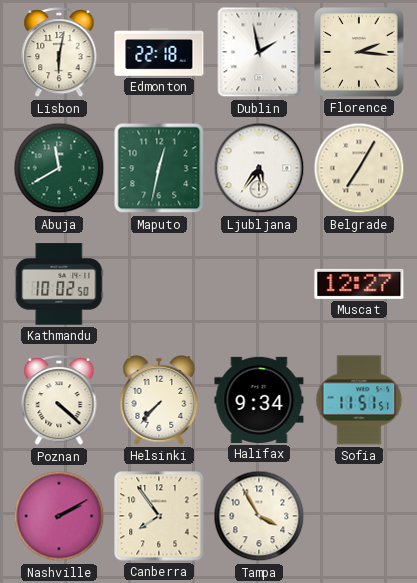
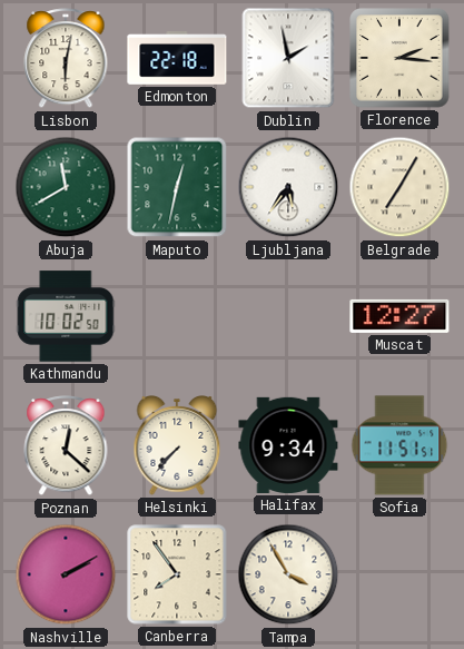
Poznan: 4:22 -> 12:22
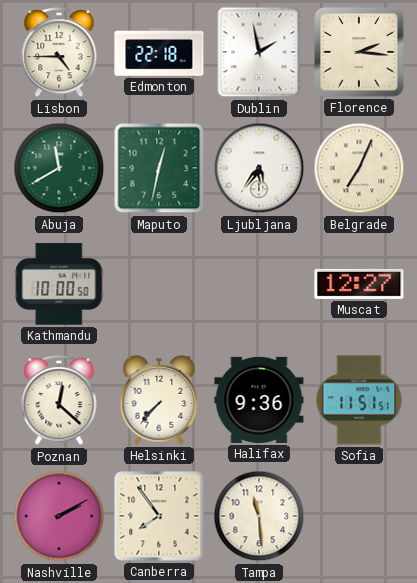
Lisbon: 6:02 -> 4:45
Belgrade: 7:05 -> 7:04
Kathmandu: 10:02 -> 10:00
Halifax: 9:34 -> 9:36
Tampa: 3:55 -> 11:29
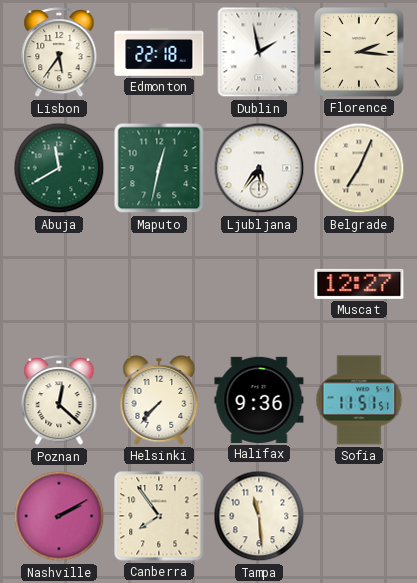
Lisbon: 4:45 -> 5:36
Kathmandu: 10:00 -> none
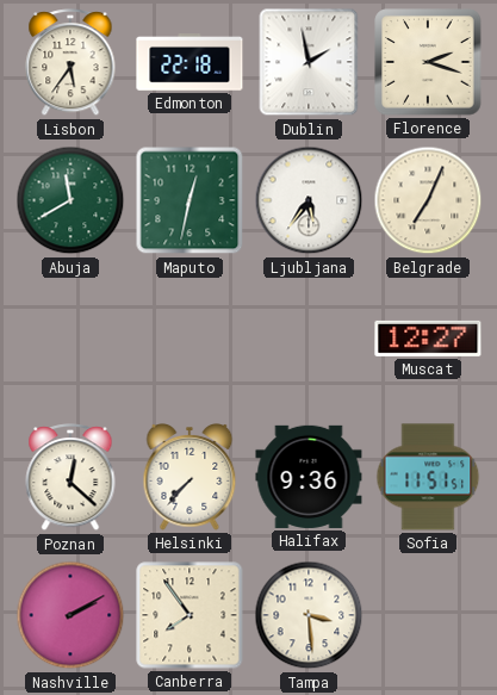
Florence: 2:16 -> 2:18
Tampa: 11:29 -> 3:29
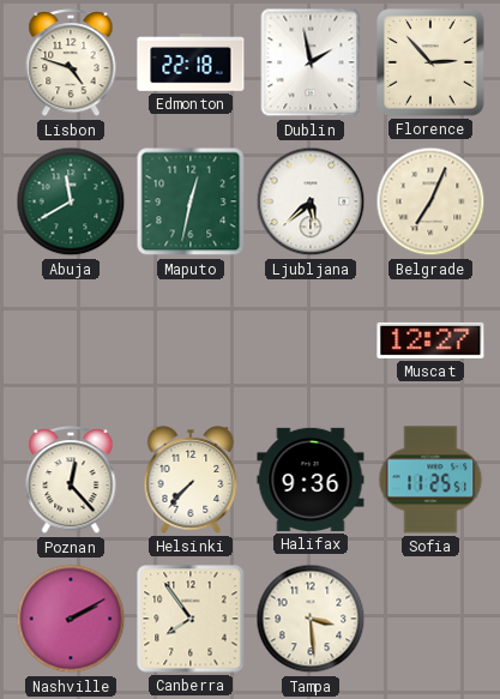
Lisbon: 5:36 -> 4:48
Florence: 2:18 -> 2:53
Ljubljana: 5:36 -> 5:38
Poznan: 12:22 -> 12:23
Sofia: 11:51 -> 11:25
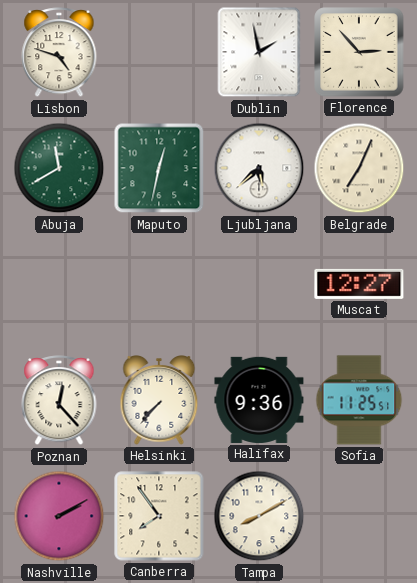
Edmonton: 22:18 -> none
Tampa: 3:29 -> 8:10
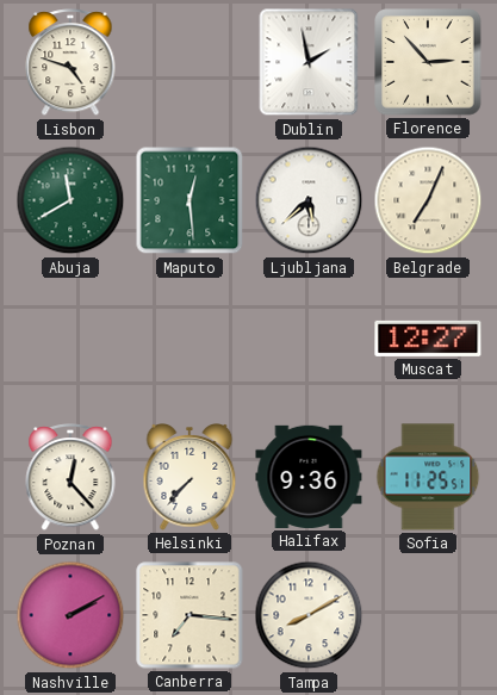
Maputo: 12:32 -> 12:29
Canberra: 7:54 -> 7:16
